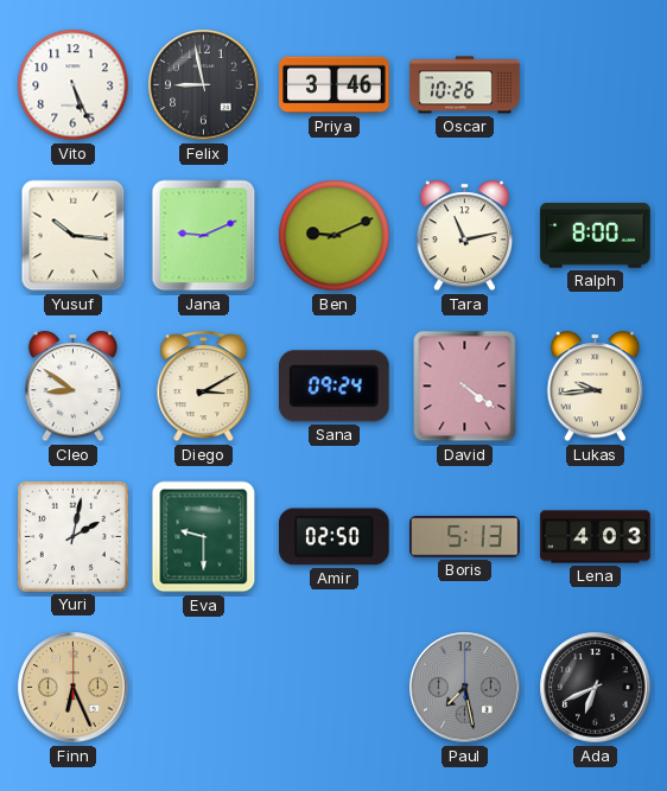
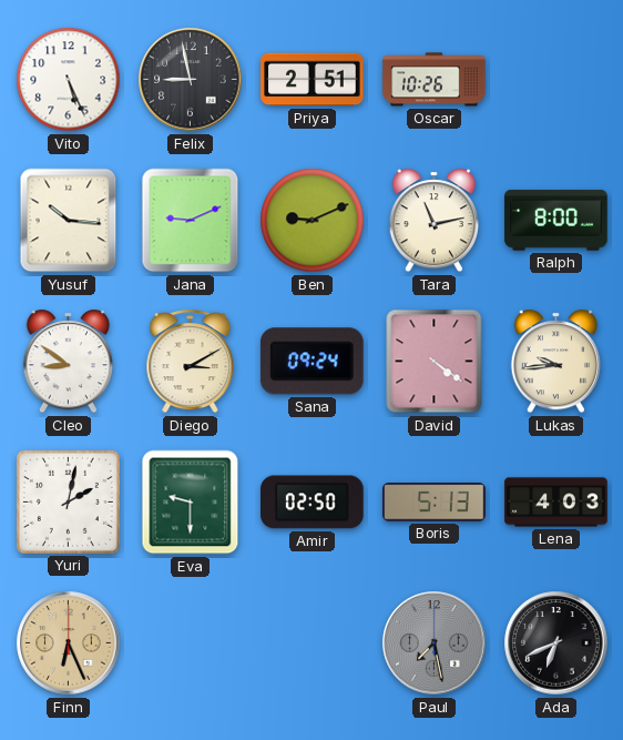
Priya: 3:46 -> 2:51
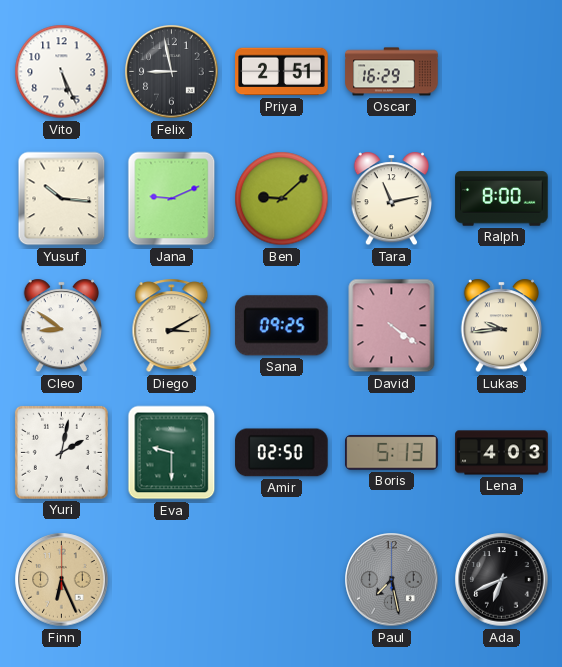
Oscar: 10:26 -> 16:29
Ben: 9:11 -> 9:08
Sana: 09:24 -> 09:25
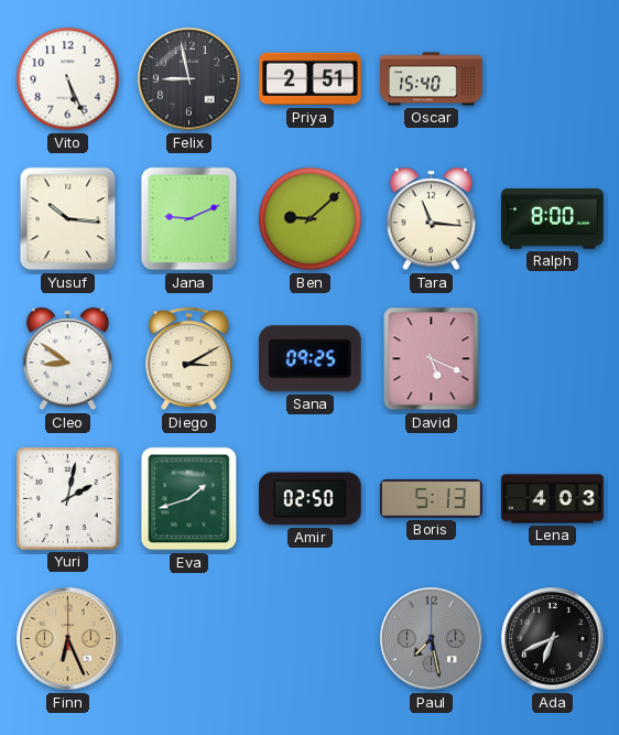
Oscar: 16:29 -> 15:40
Tara: 11:13 -> 11:16
David: 4:21 -> 5:19
Lukas: 9:44 -> none
Eva: 9:30 -> 1:42
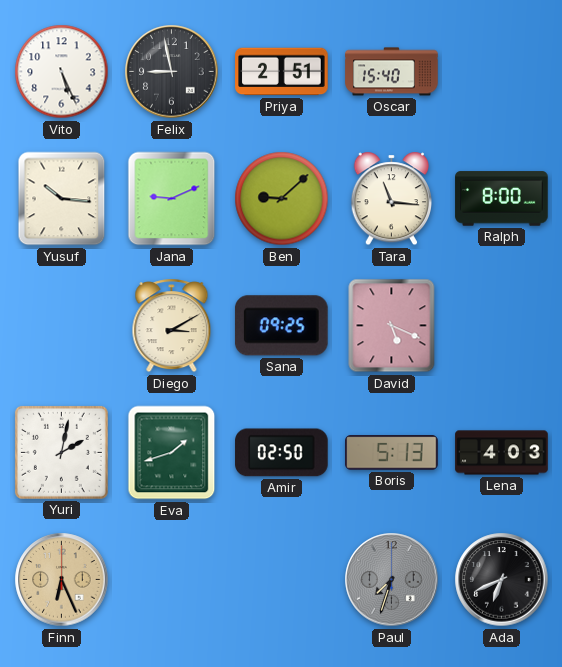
Cleo: 8:51 -> none
Paul: 7:28 -> 7:33
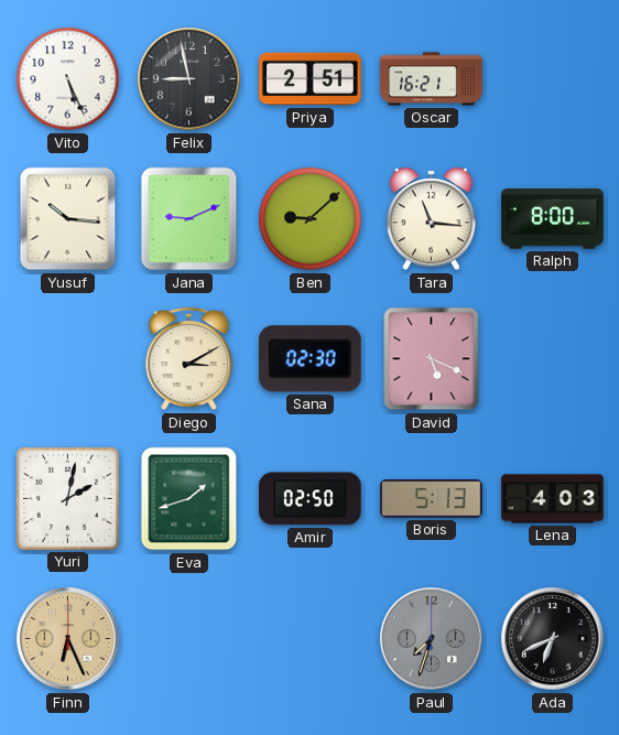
Oscar: 15:40 -> 16:21
Sana: 09:25 -> 02:30
